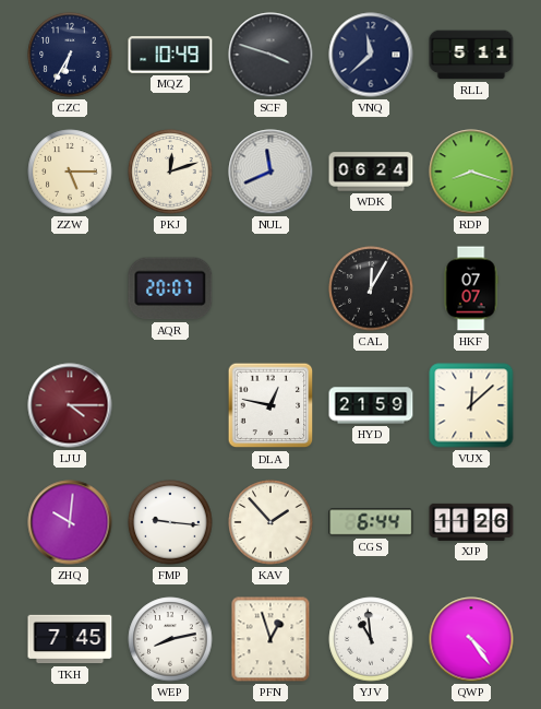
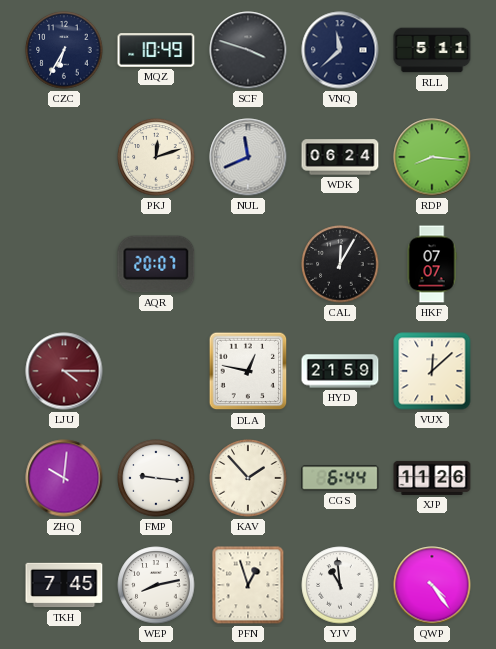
ZZW: 5:15 -> none
RDP: 8:18 -> 8:16
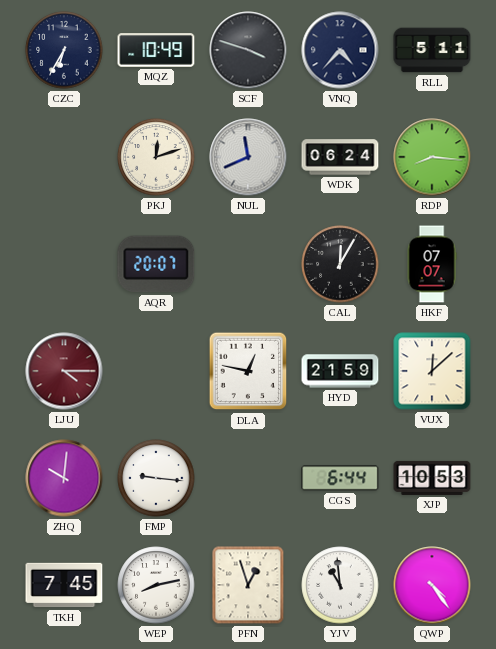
VNQ: 11:38 -> 4:37
KAV: 1:53 -> none
XJP: 11:26 -> 10:53
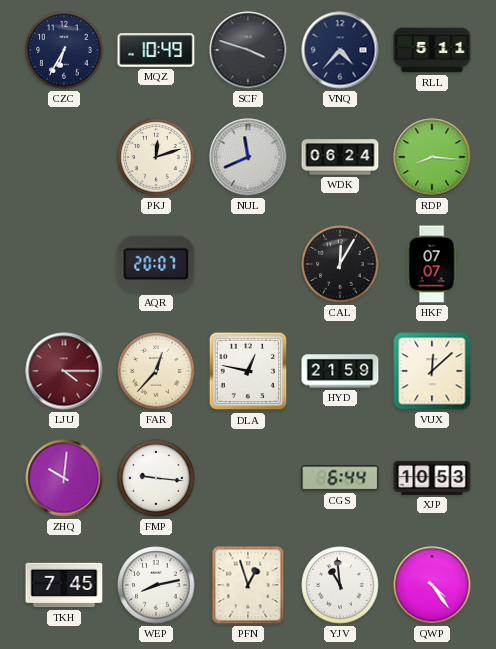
FAR: none -> 12:37
